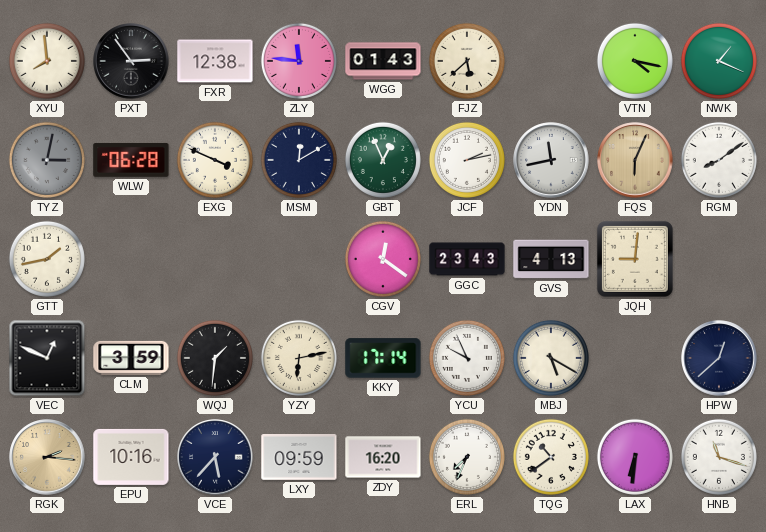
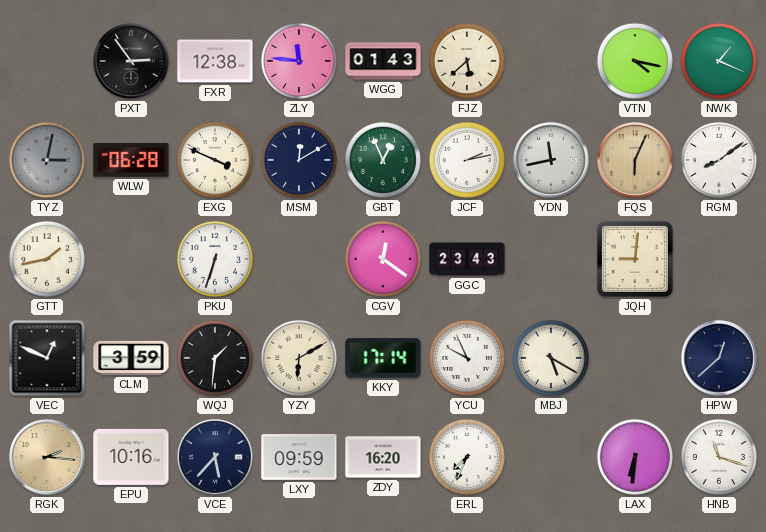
XYU: 7:59 -> none
PKU: none -> 6:33
GVS: 4:13 -> none
YZY: 6:13 -> 6:10
TQG: 10:39 -> none
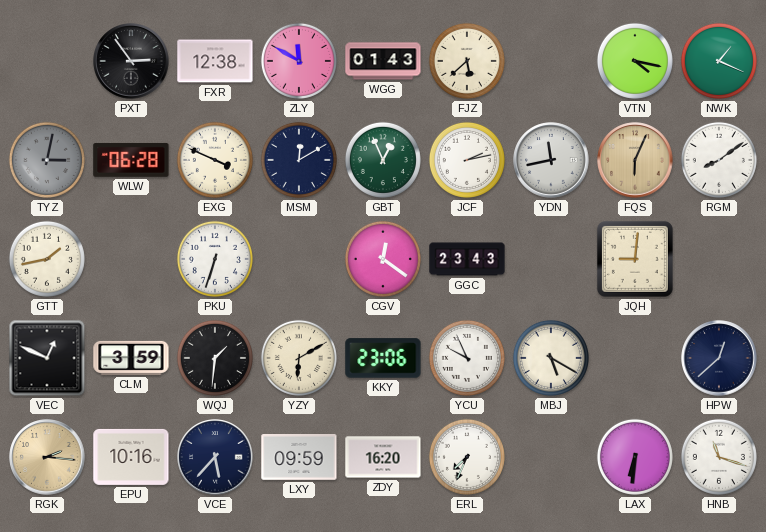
ZLY: 11:46 -> 11:50
KKY: 17:14 -> 23:06
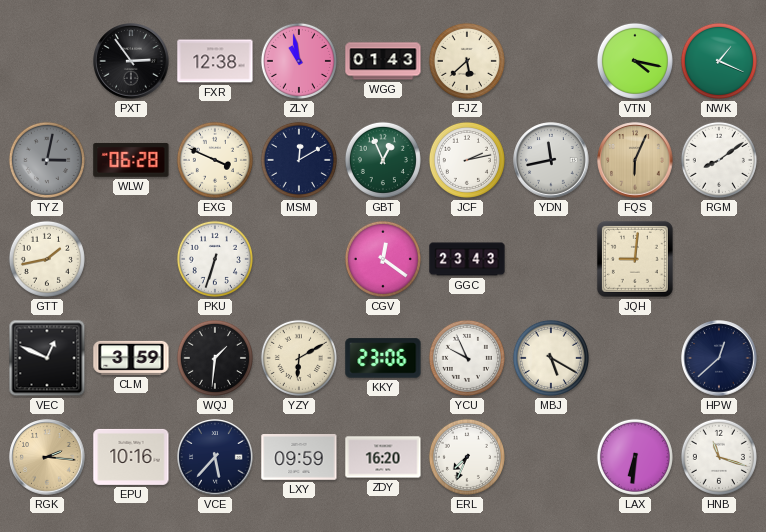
ZLY: 11:50 -> 10:58
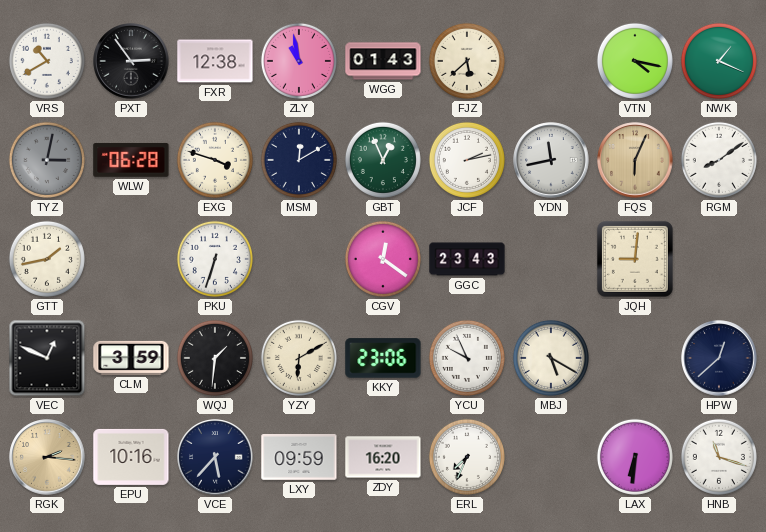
VRS: none -> 10:40
EXG: 3:49 -> 3:48
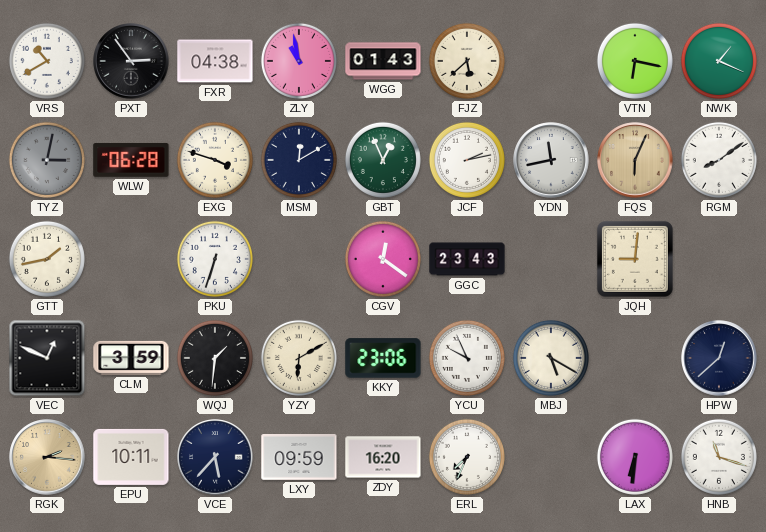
FXR: 12:38 -> 04:38
VTN: 4:17 -> 6:17
EPU: 10:16 -> 10:11
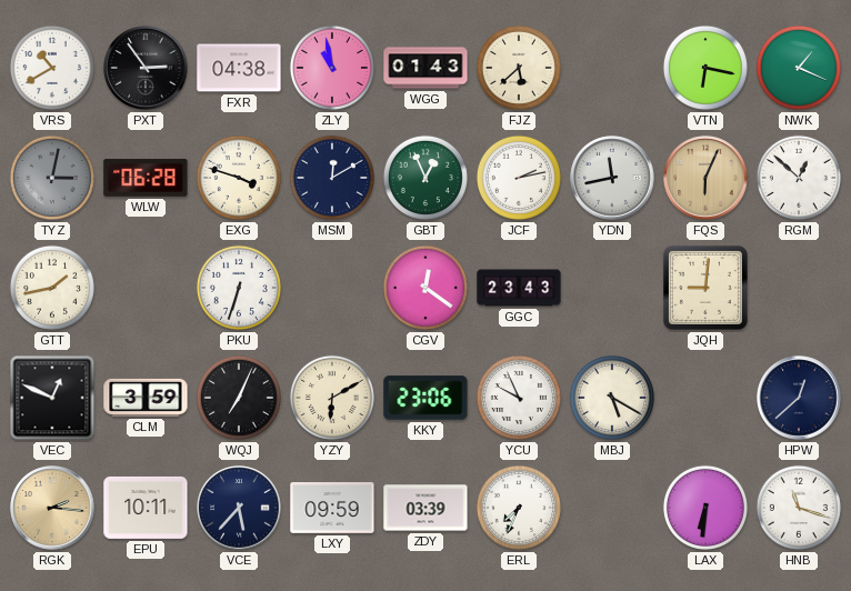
RGM: 8:09 -> 12:52
WQJ: 1:31 -> 7:04
ZDY: 16:20 -> 03:39
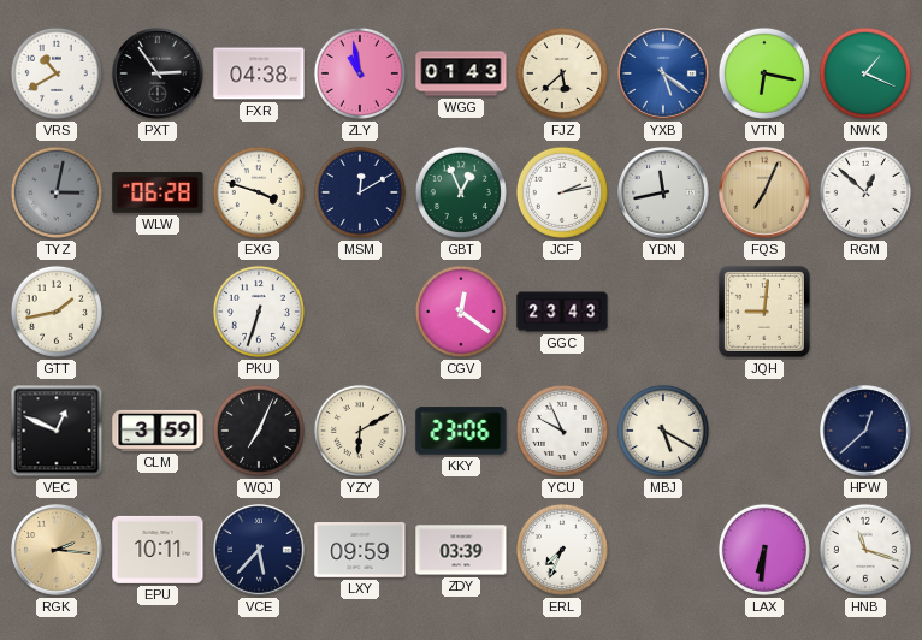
YXB: none -> 5:21
FQS: 6:04 -> 7:04
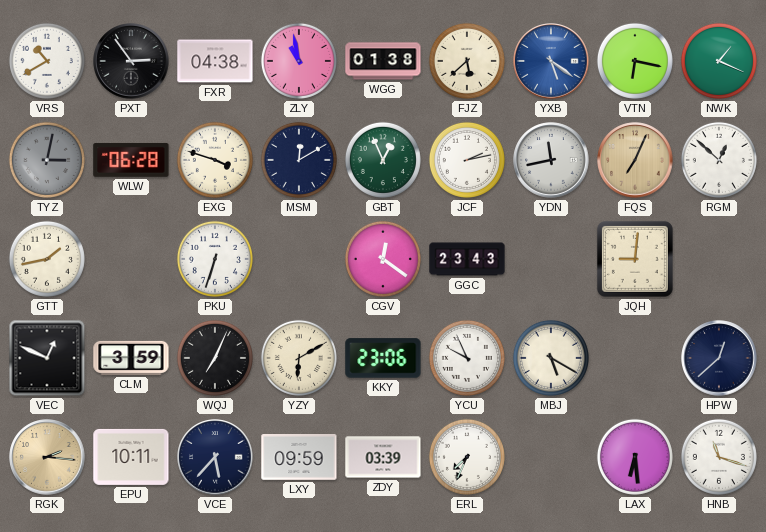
WGG: 01:43 -> 01:38
LAX: 6:31 -> 6:29
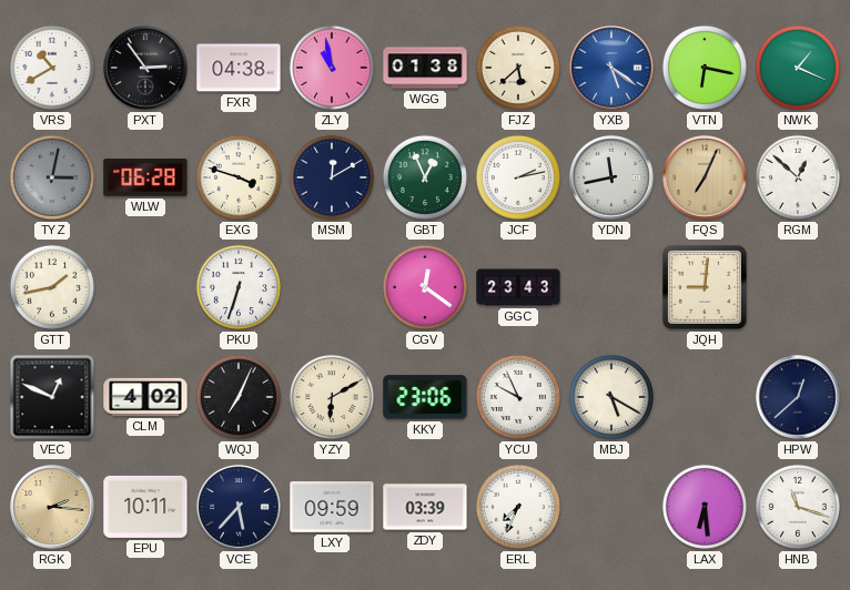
CLM: 3:59 -> 4:02
